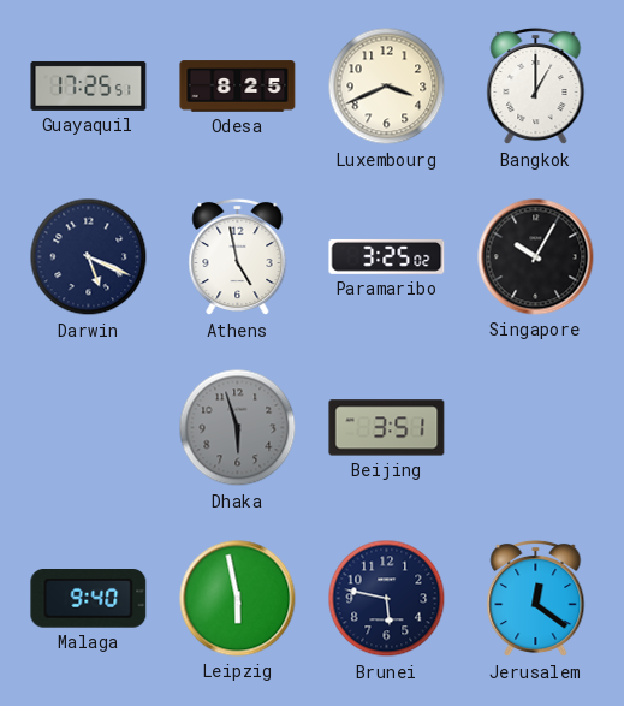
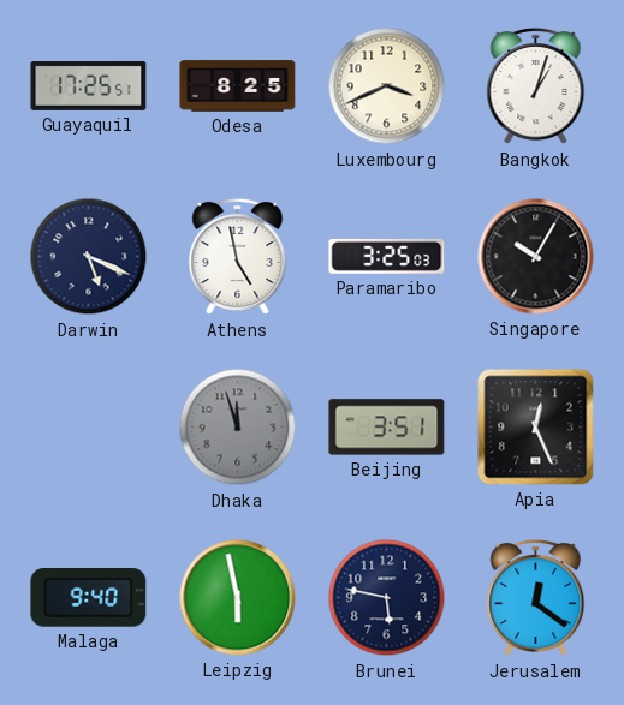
Bangkok: 1:00 -> 1:03
Paramaribo: 3:25:02 -> 3:25:03
Dhaka: 5:57 -> 11:57
Apia: none -> 12:26
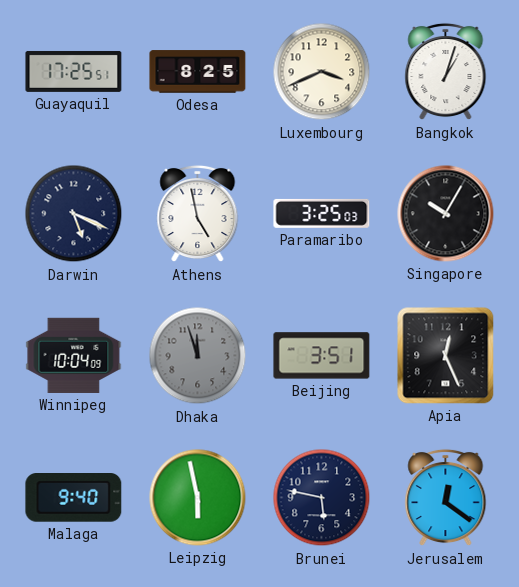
Winnipeg: none -> 10:04
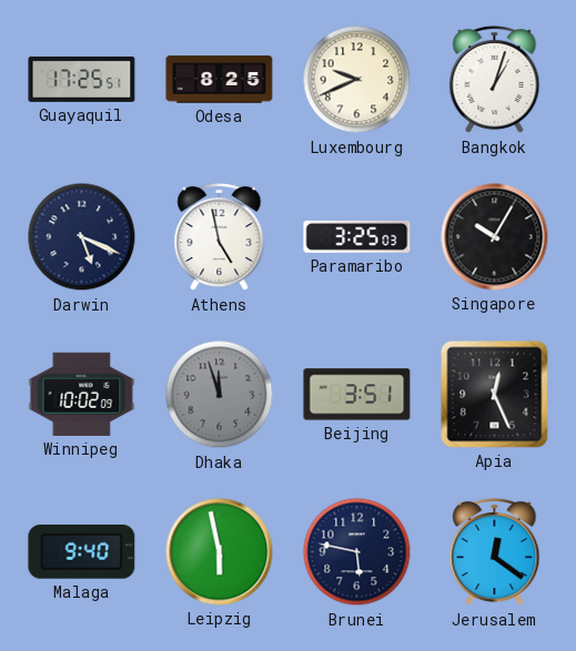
Luxembourg: 3:41 -> 9:41
Winnipeg: 10:04 -> 10:02
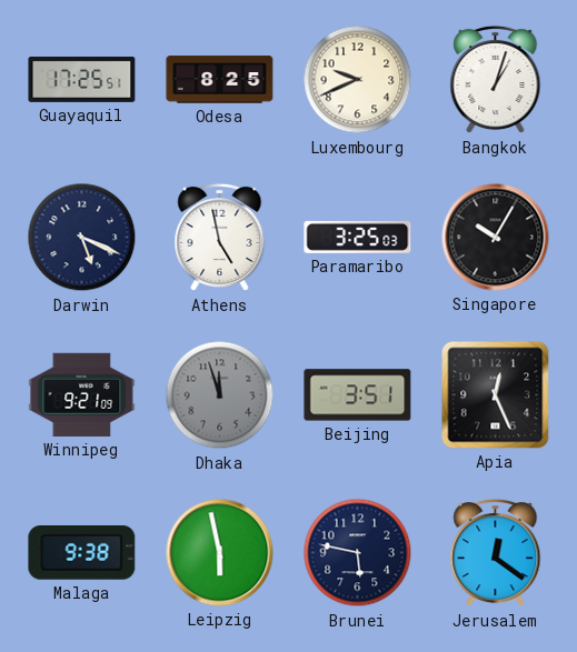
Winnipeg: 10:02 -> 9:21
Malaga: 9:40 -> 9:38
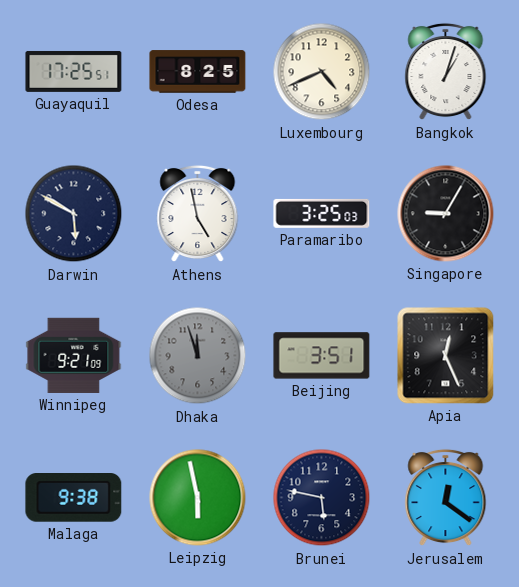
Luxembourg: 9:41 -> 4:41
Darwin: 5:19 -> 5:50
Singapore: 10:05 -> 9:05
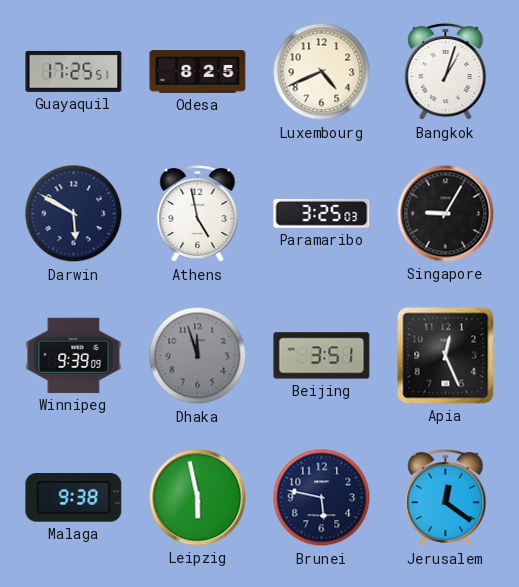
Winnipeg: 9:21 -> 9:39
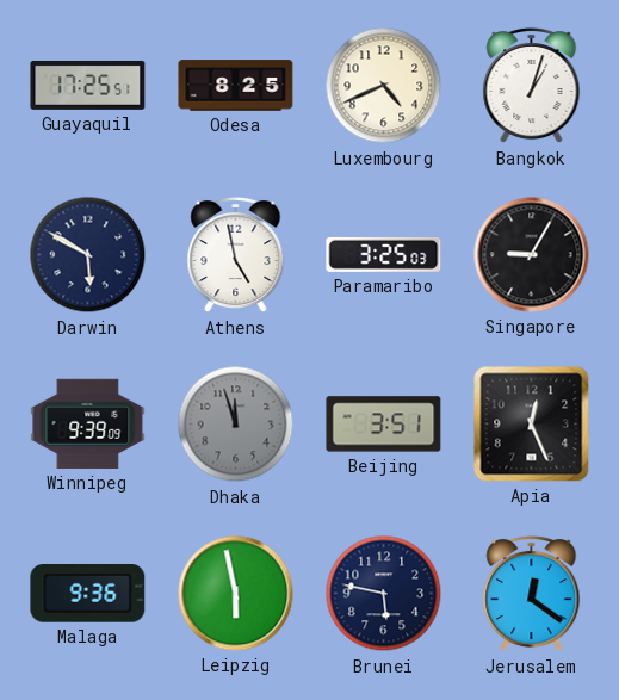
Malaga: 9:38 -> 9:36
